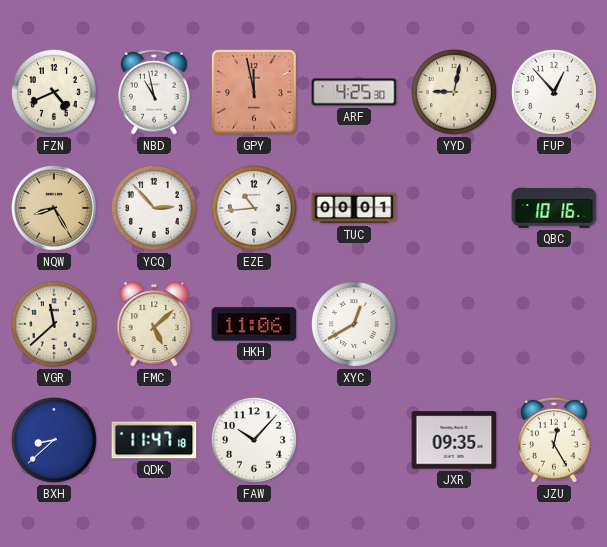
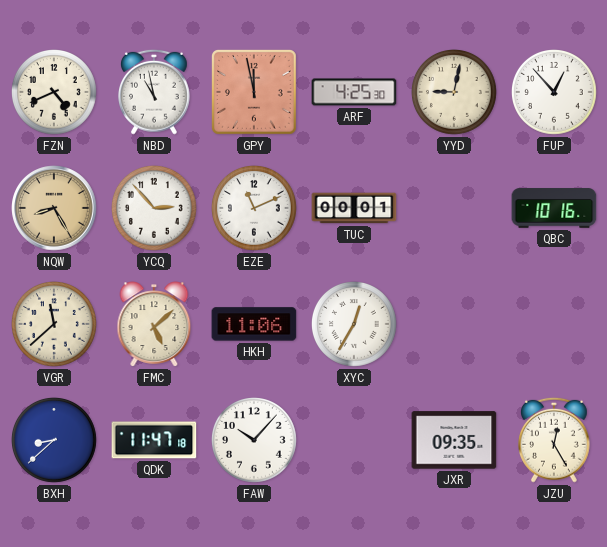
EZE: 10:44 -> 11:11
XYC: 12:40 -> 12:35
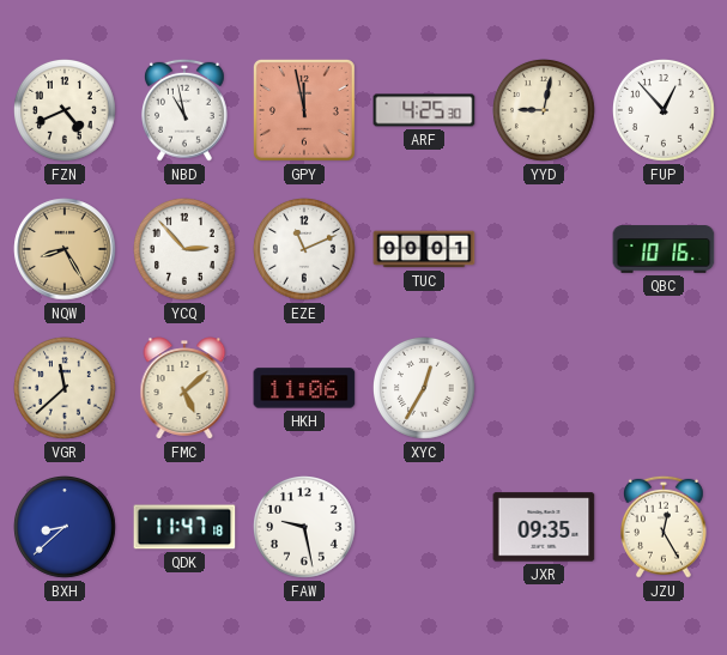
FAW: 10:07 -> 9:28
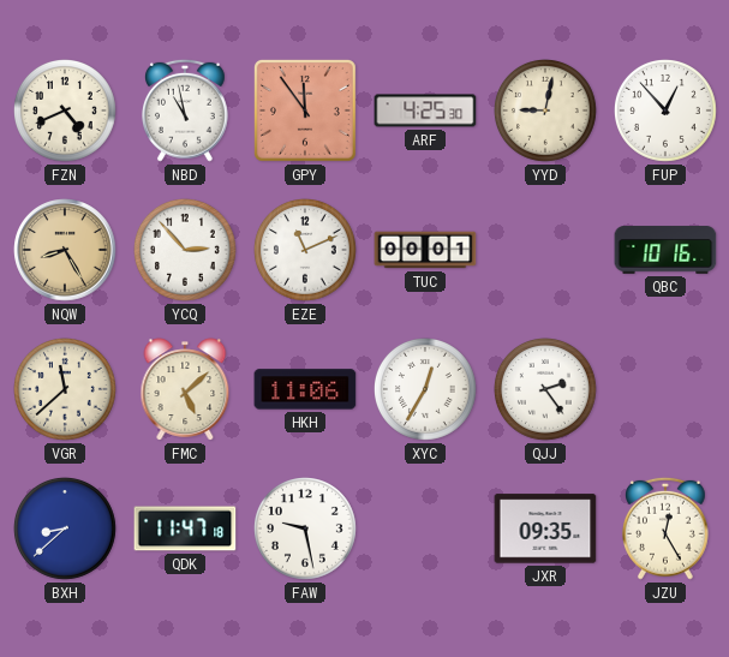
GPY: 11:58 -> 11:54
QJJ: none -> 2:24
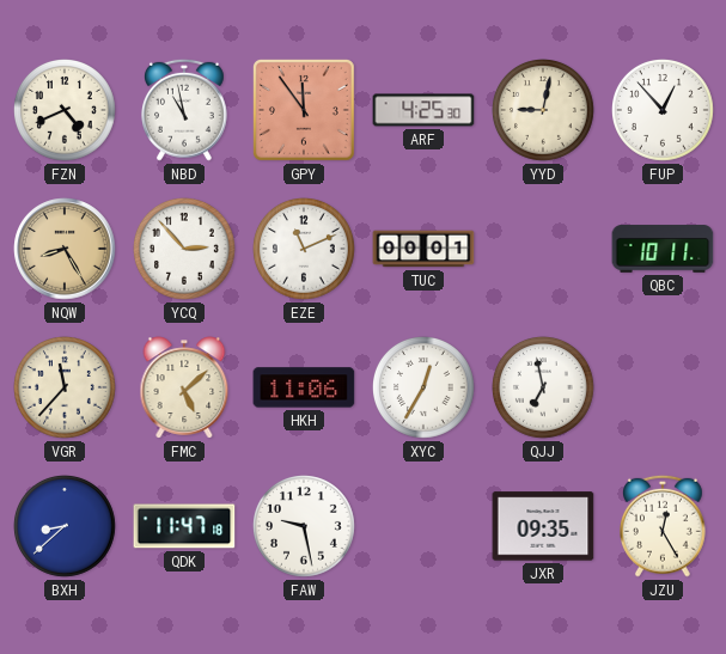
QBC: 10:16 -> 10:11
VGR: 11:38 -> 11:37
QJJ: 2:24 -> 6:58
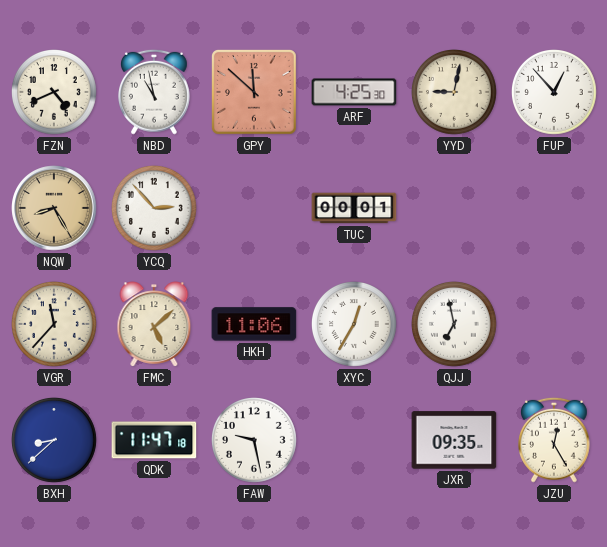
GPY: 11:54 -> 11:52
EZE: 11:11 -> none
QBC: 10:11 -> none
